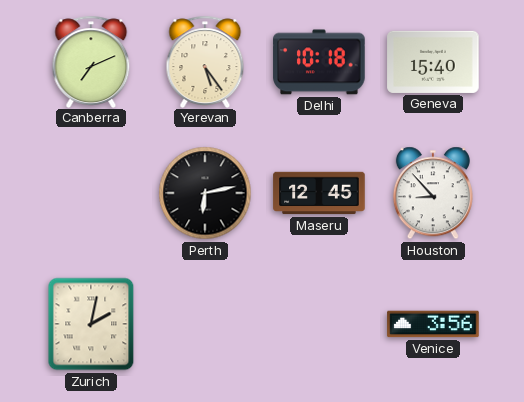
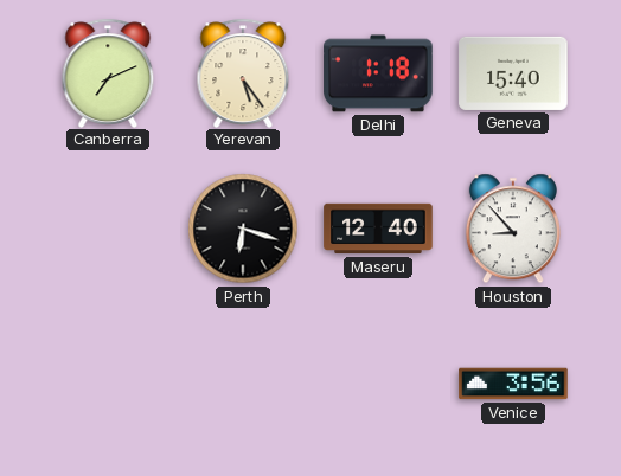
Delhi: 10:18 -> 1:18
Perth: 6:13 -> 6:18
Maseru: 12:45 -> 12:40
Zurich: 2:02 -> none
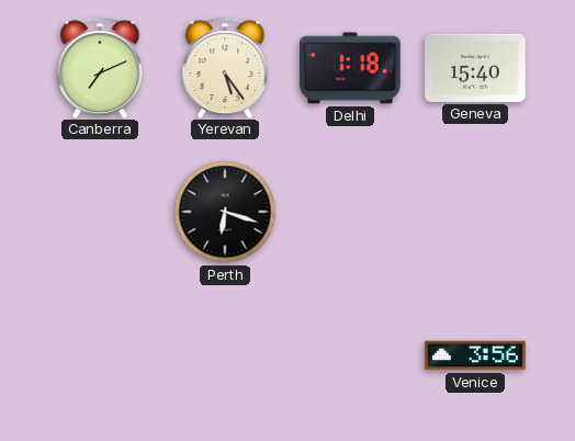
Maseru: 12:40 -> none
Houston: 8:53 -> none
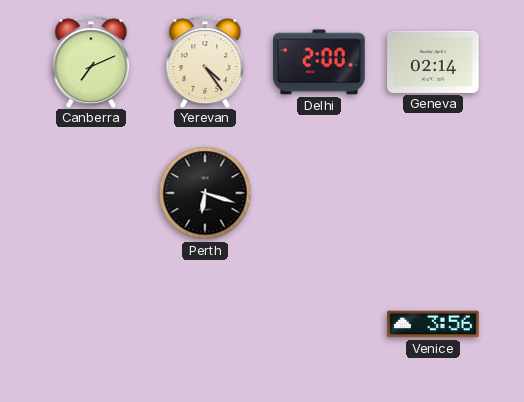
Yerevan: 5:24 -> 4:24
Delhi: 1:18 -> 2:00
Geneva: 15:40 -> 02:14
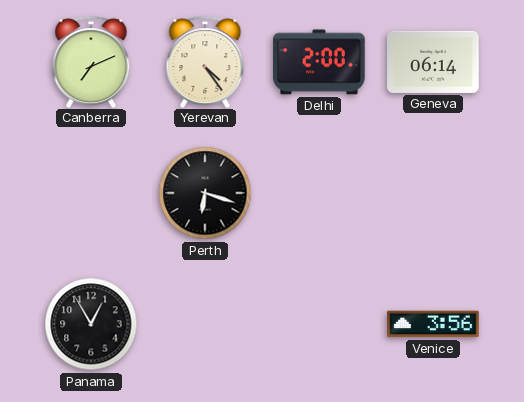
Geneva: 02:14 -> 06:14
Panama: none -> 12:55
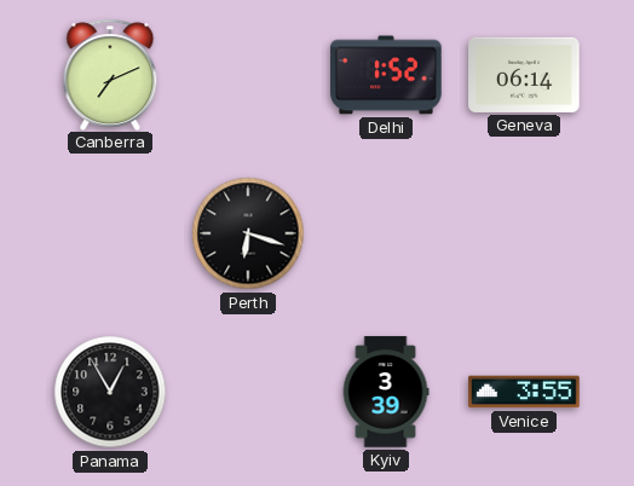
Yerevan: 4:24 -> none
Delhi: 2:00 -> 1:52
Kyiv: none -> 3:39
Venice: 3:56 -> 3:55
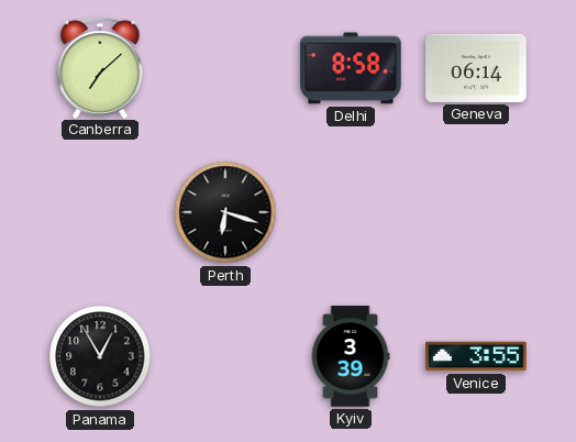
Canberra: 7:11 -> 7:08
Delhi: 1:52 -> 8:58
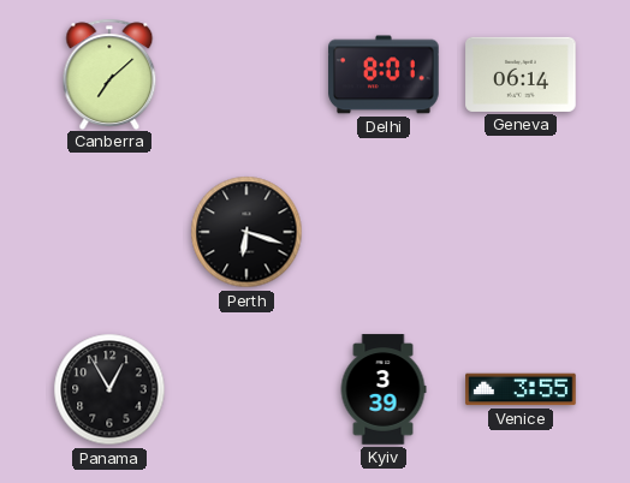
Delhi: 8:58 -> 8:01
